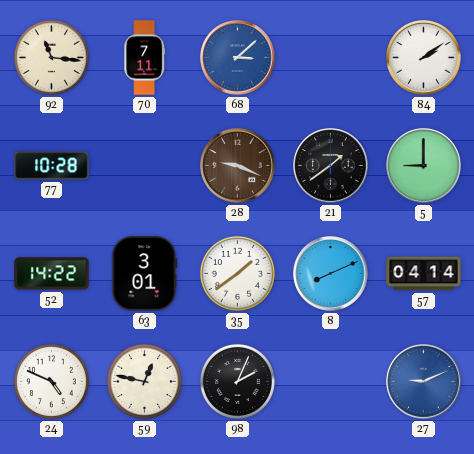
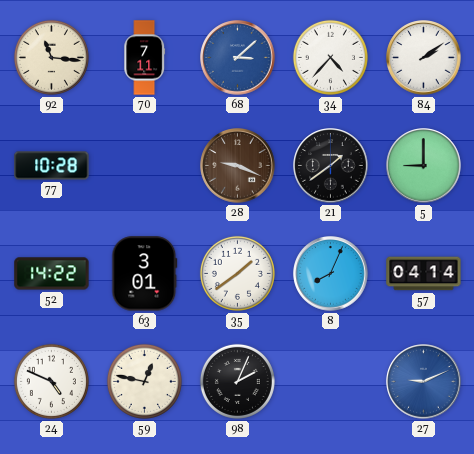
34: none -> 4:37
8: 8:11 -> 8:04
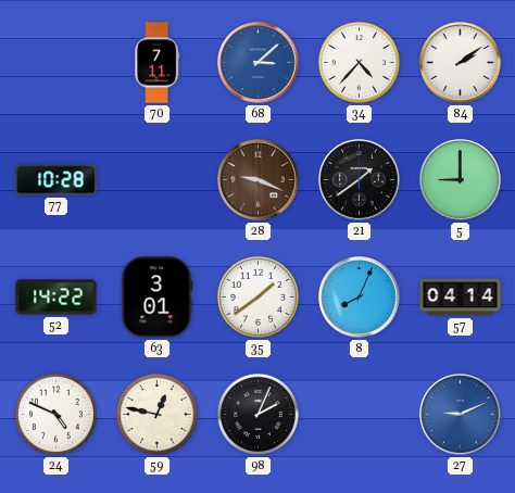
92: 11:16 -> none
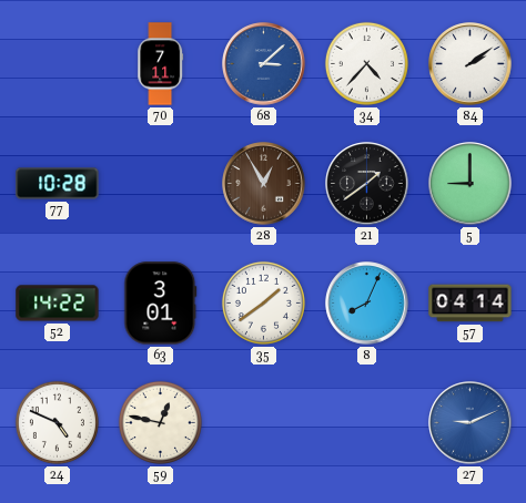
28: 9:19 -> 12:55
98: 2:04 -> none
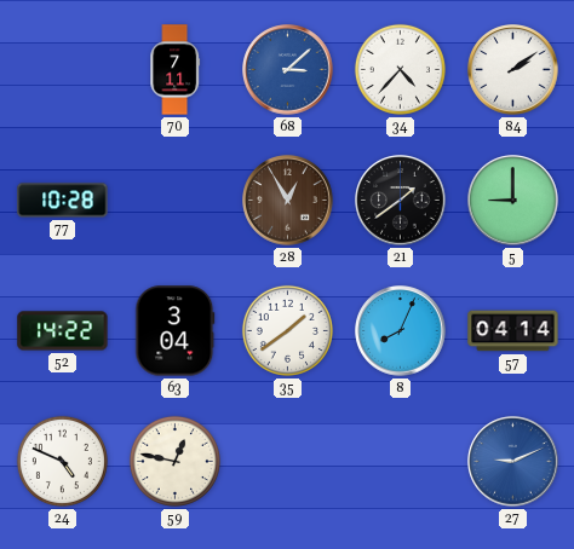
63: 3:01 -> 3:04
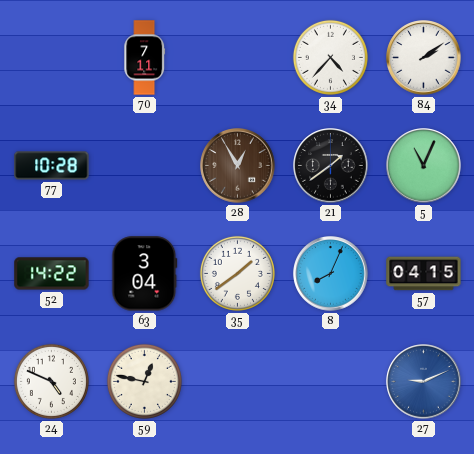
68: 3:08 -> none
5: 9:00 -> 11:04
57: 04:14 -> 04:15
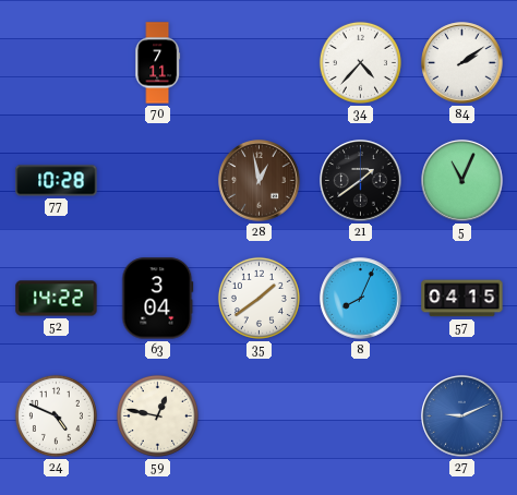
28: 12:55 -> 12:58
